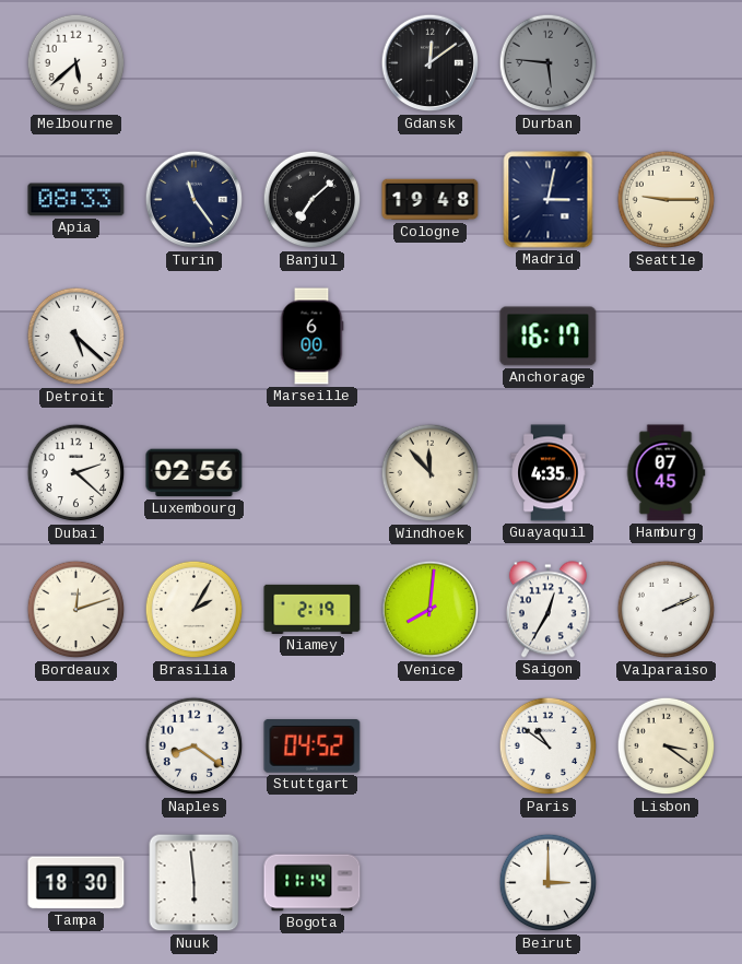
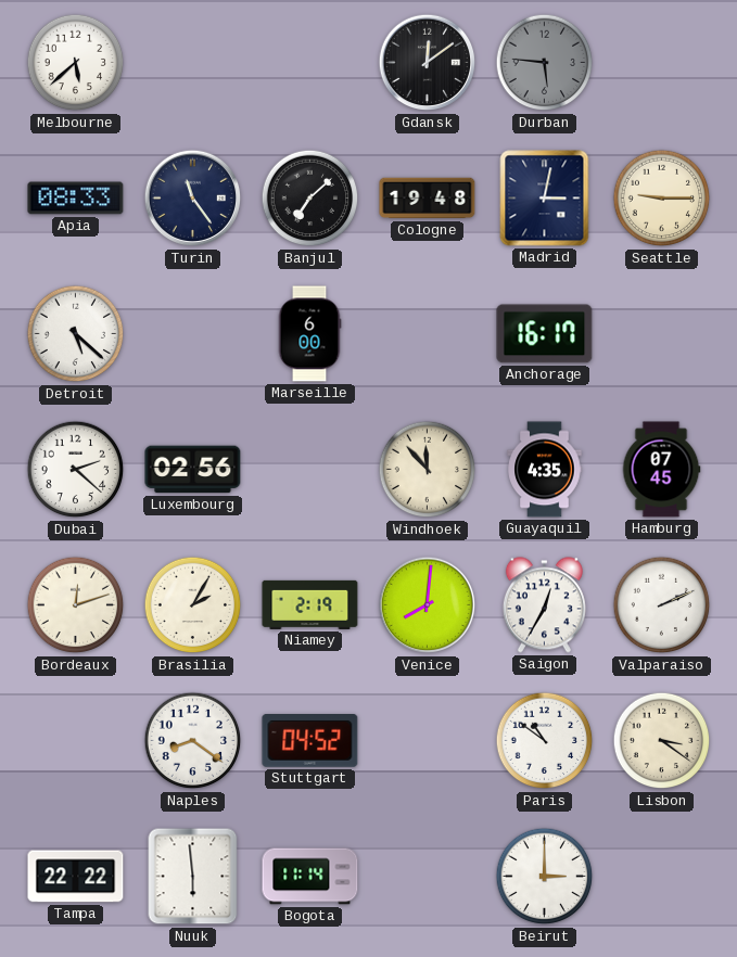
Tampa: 18:30 -> 22:22
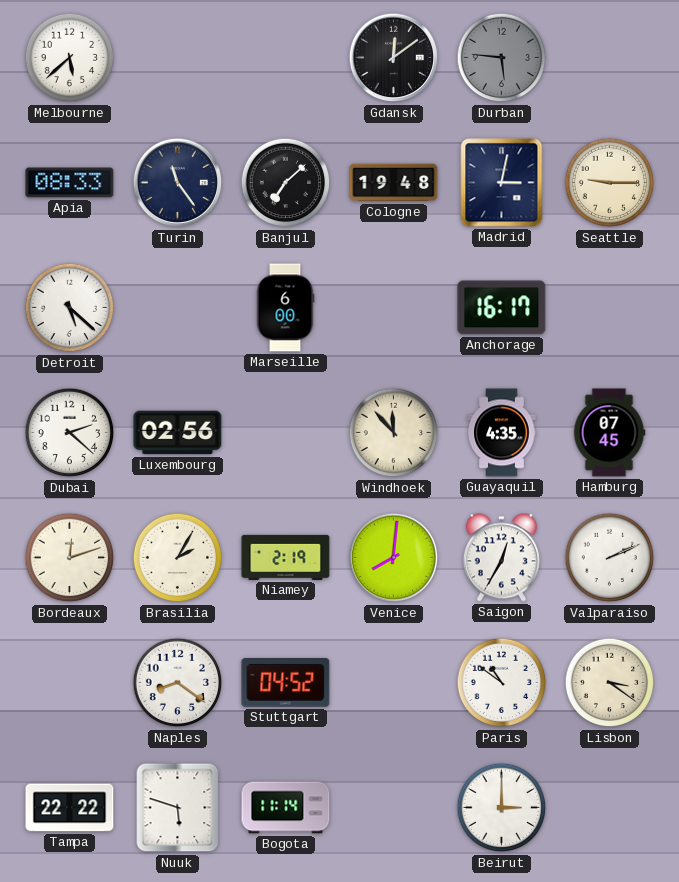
Nuuk: 5:59 -> 5:48
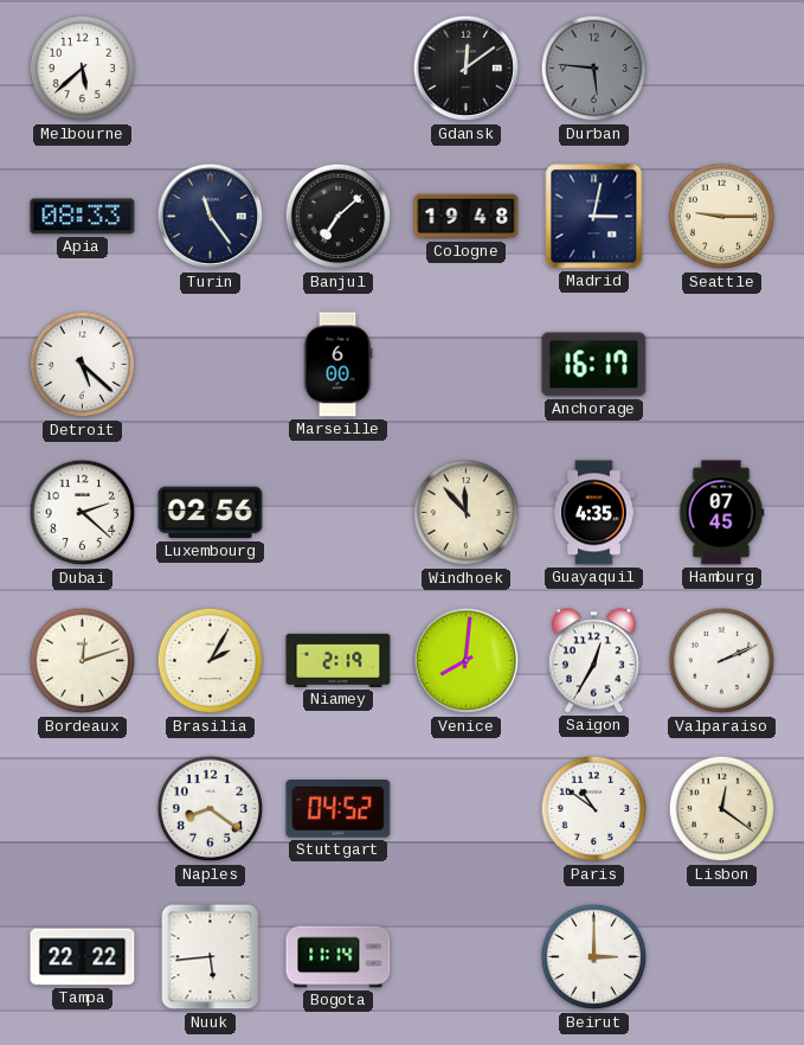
Lisbon: 3:21 -> 12:21
Nuuk: 5:48 -> 5:44
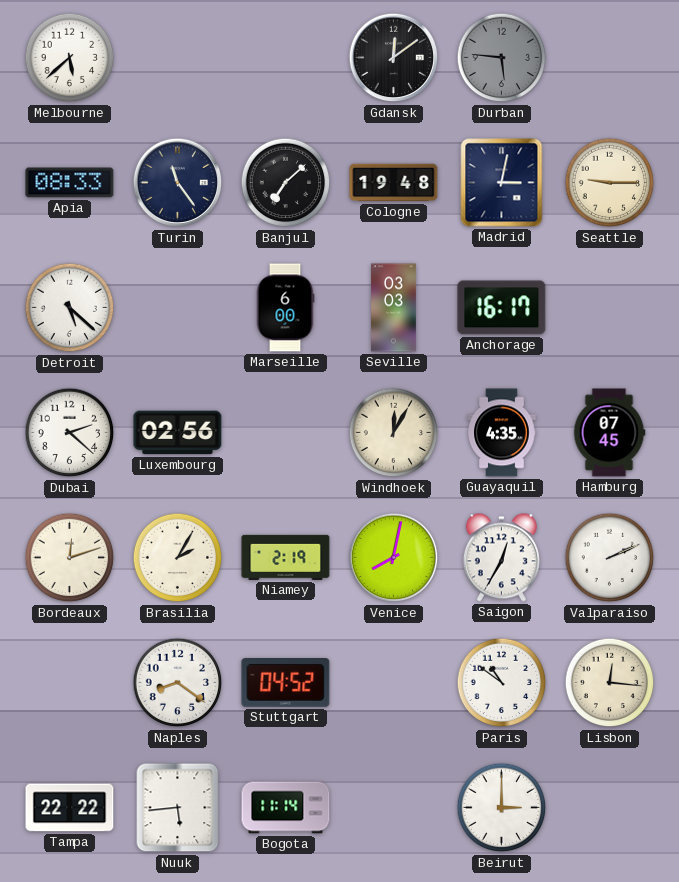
Seville: none -> 03:03
Windhoek: 11:53 -> 12:05
Venice: 8:01 -> 8:02
Lisbon: 12:21 -> 12:16
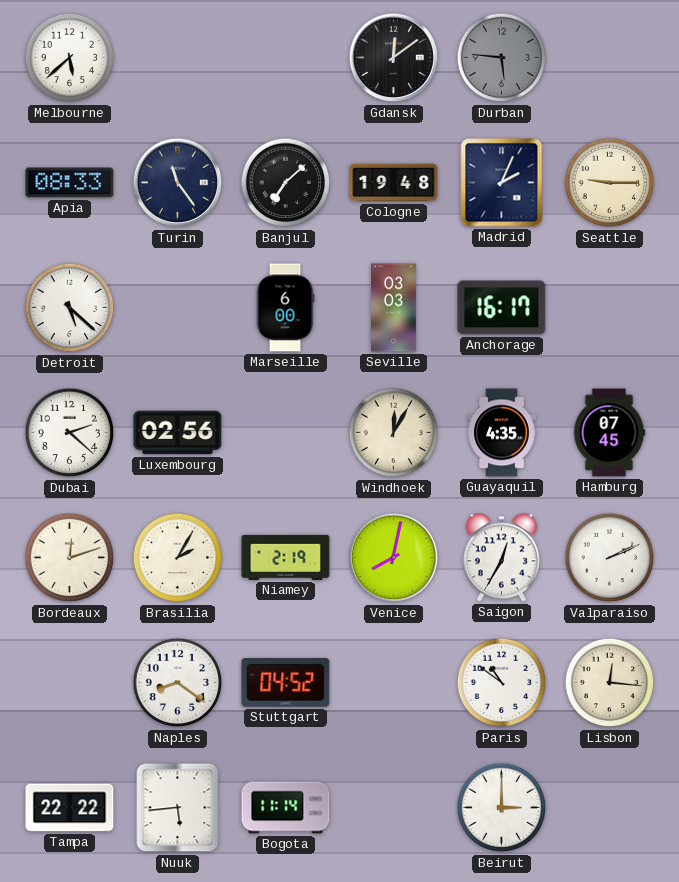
Madrid: 3:02 -> 2:04
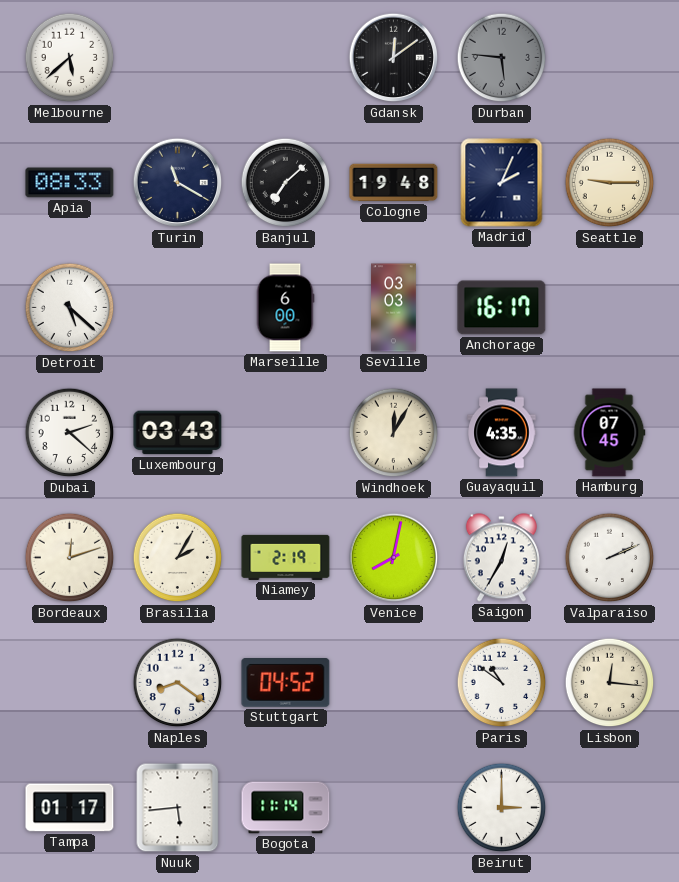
Turin: 11:24 -> 11:20
Luxembourg: 02:56 -> 03:43
Tampa: 22:22 -> 01:17
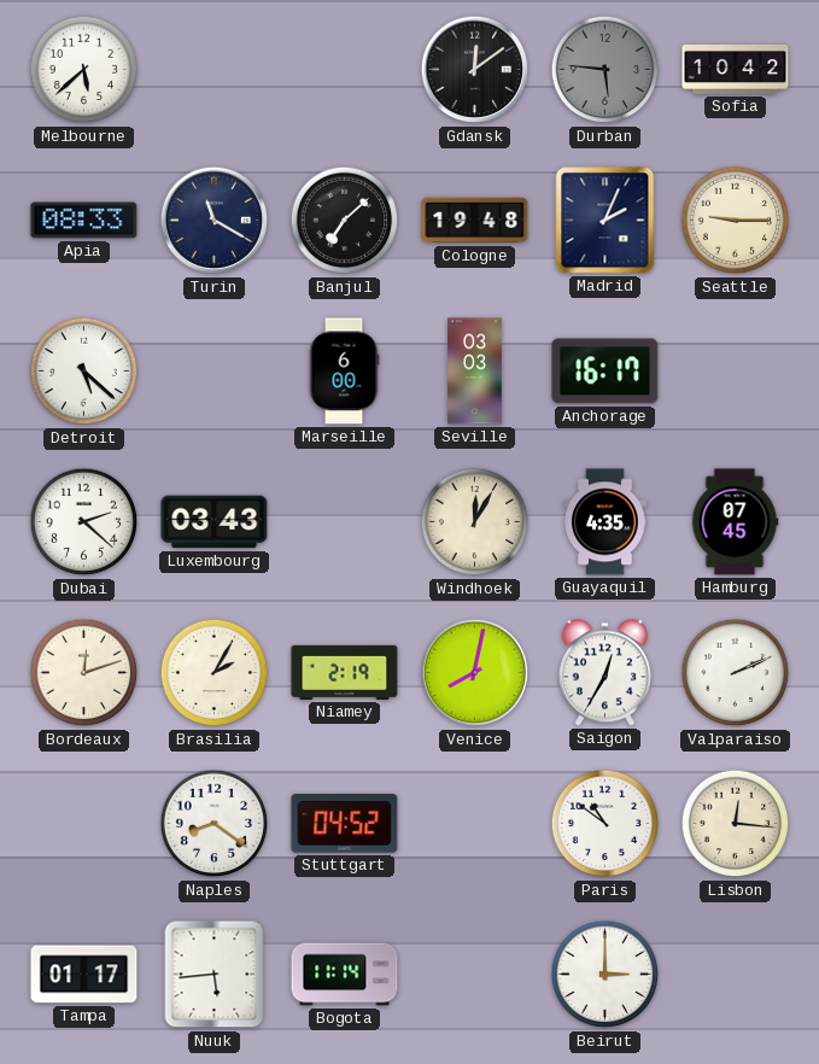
Sofia: none -> 10:42
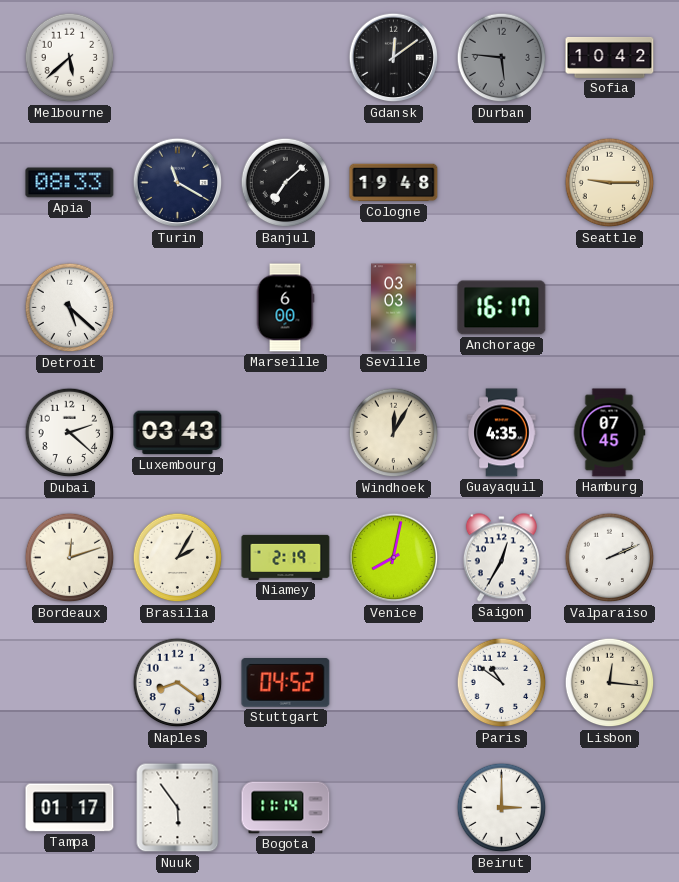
Madrid: 2:04 -> none
Nuuk: 5:44 -> 5:54
